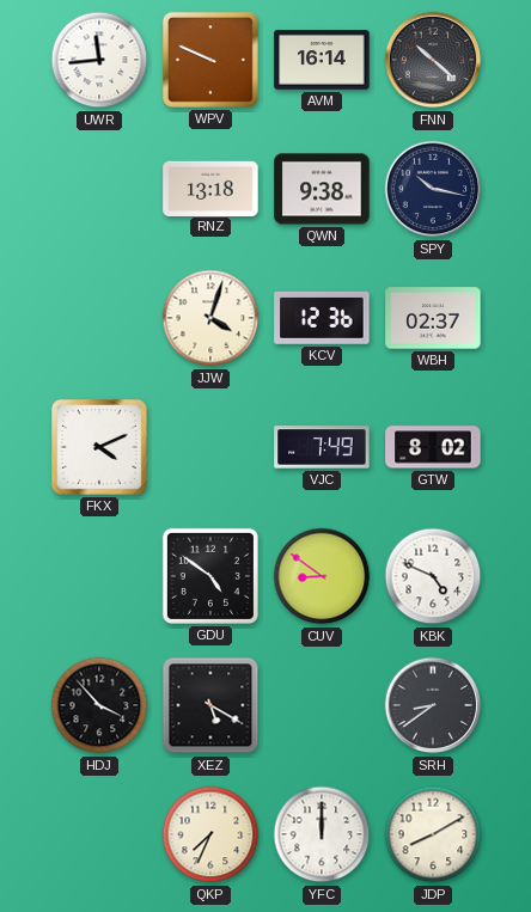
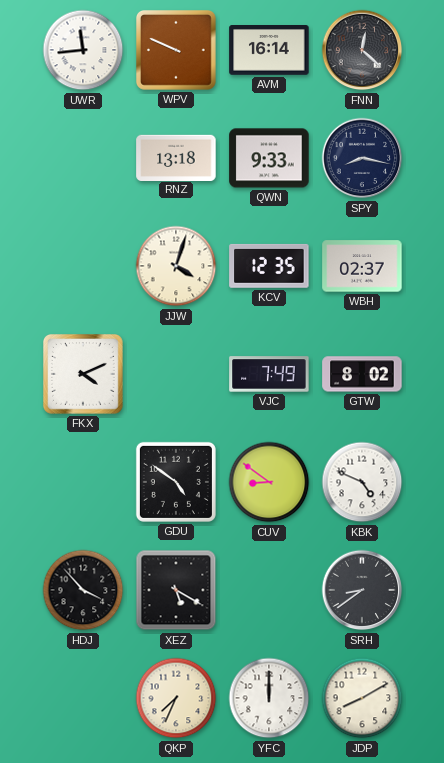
FNN: 10:22 -> 12:22
QWN: 9:38 -> 9:33
SPY: 10:17 -> 8:17
KCV: 12:36 -> 12:35
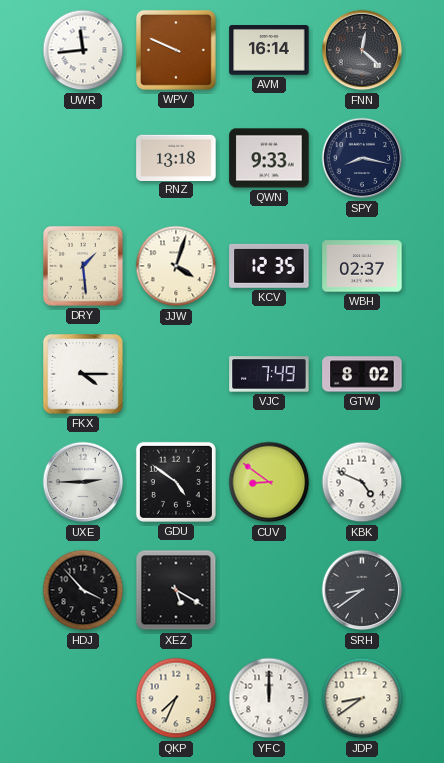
DRY: none -> 1:29
FKX: 4:11 -> 4:15
UXE: none -> 2:45
JDP: 8:10 -> 8:39
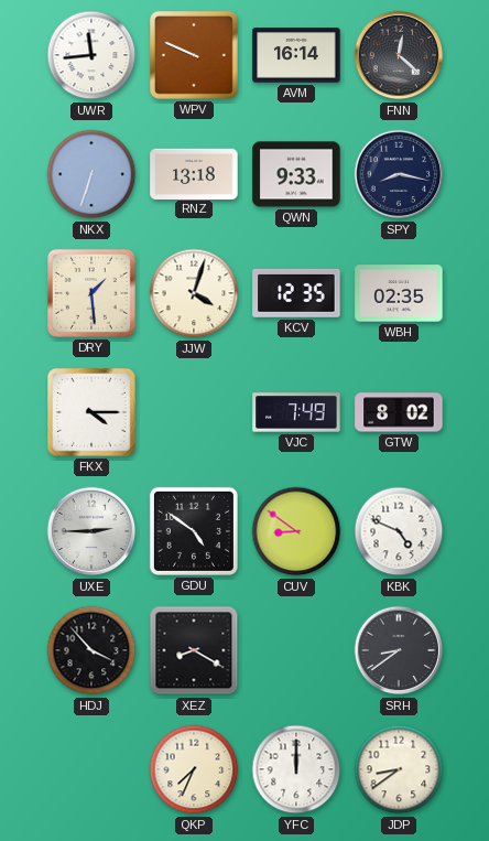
NKX: none -> 6:33
WBH: 02:37 -> 02:35
XEZ: 5:20 -> 8:20
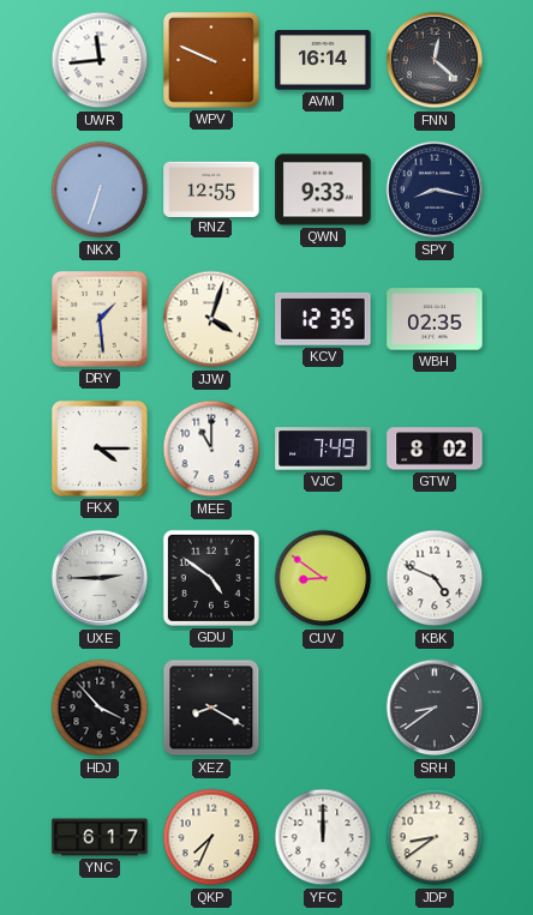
RNZ: 13:18 -> 12:55
MEE: none -> 11:00
YNC: none -> 6:17
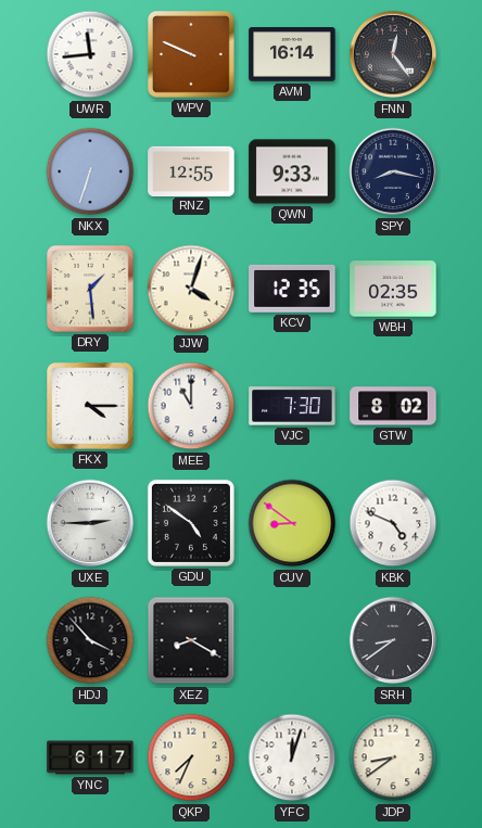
FNN: 12:22 -> 12:24
VJC: 7:49 -> 7:30
YFC: 12:00 -> 12:03
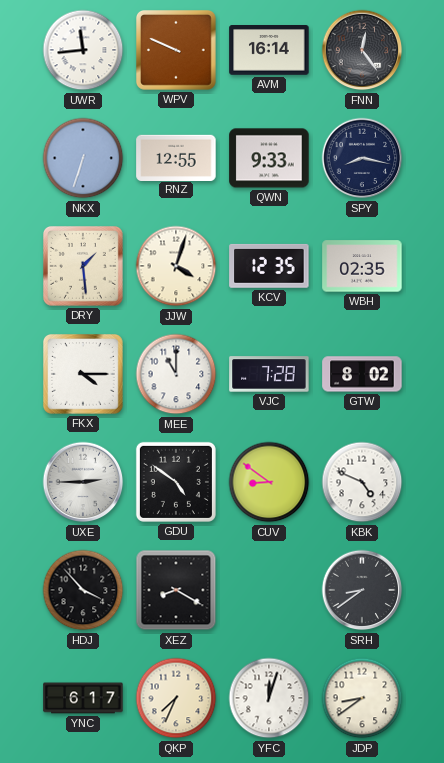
VJC: 7:30 -> 7:28
